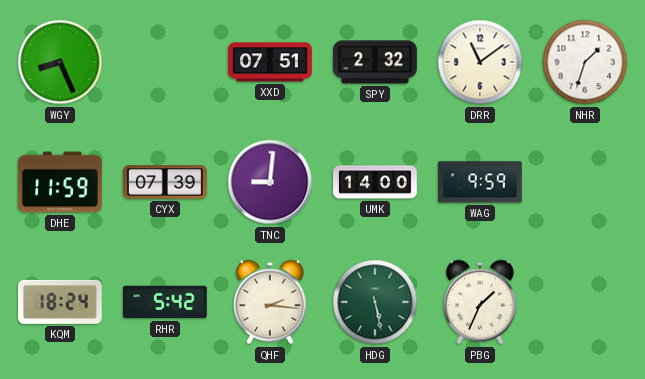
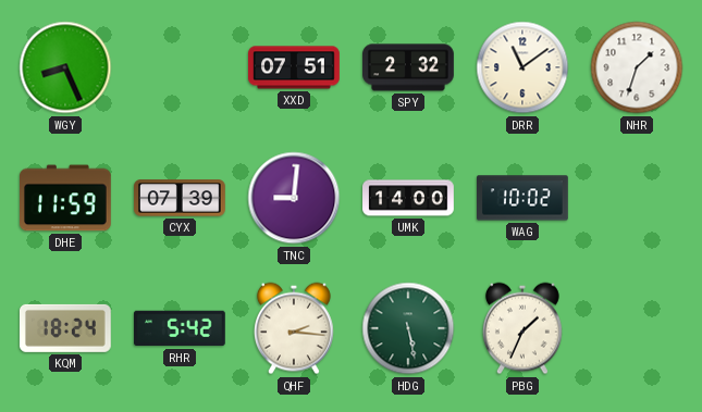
WAG: 9:59 -> 10:02
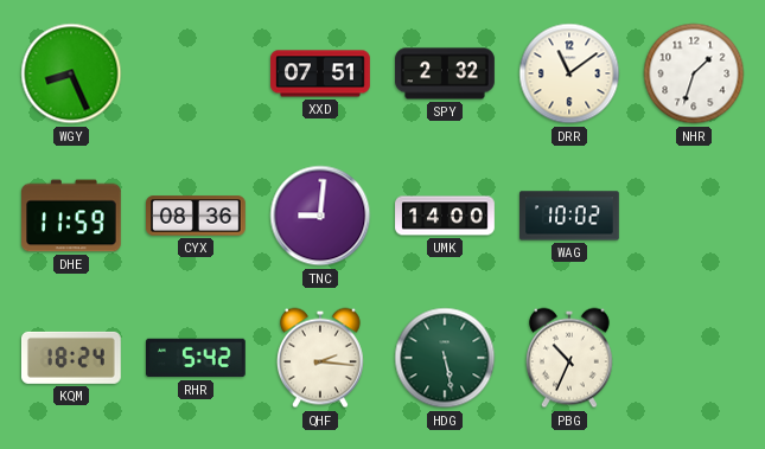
CYX: 07:39 -> 08:36
PBG: 1:34 -> 10:34
